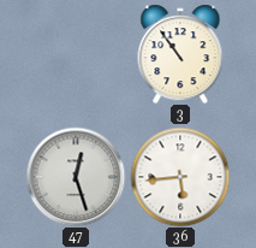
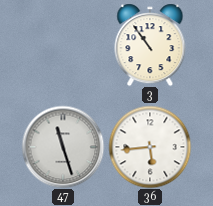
47: 12:27 -> 11:27
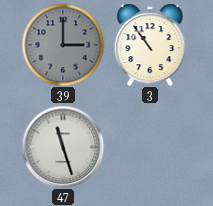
39: none -> 3:00
36: 5:44 -> none
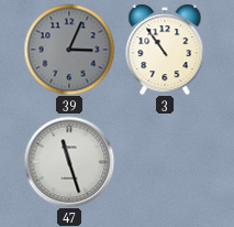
39: 3:00 -> 3:04
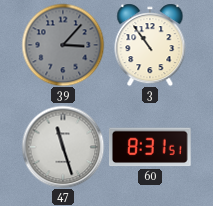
39: 3:04 -> 3:07
60: none -> 8:31
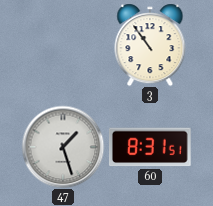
39: 3:07 -> none
47: 11:27 -> 1:27
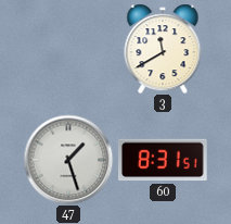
3: 10:54 -> 11:40
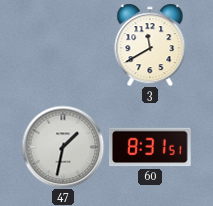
47: 1:27 -> 1:32
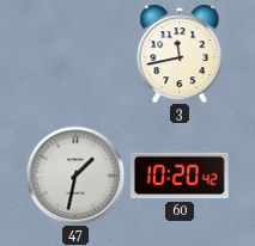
3: 11:40 -> 11:43
60: 8:31 -> 10:20
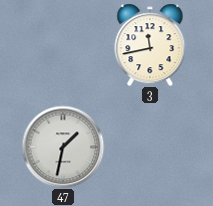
60: 10:20 -> none
